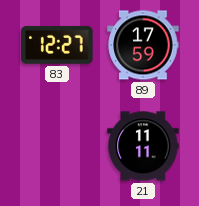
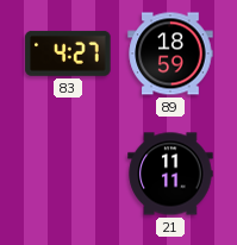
83: 12:27 -> 4:27
89: 17:59 -> 18:59
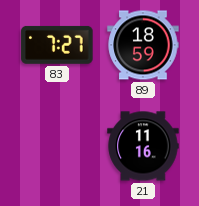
83: 4:27 -> 7:27
21: 11:11 -> 11:16
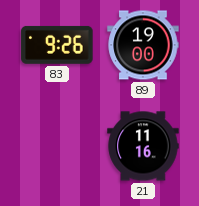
83: 7:27 -> 9:26
89: 18:59 -> 19:00
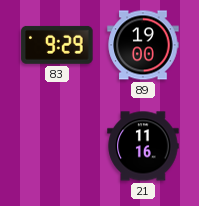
83: 9:26 -> 9:29
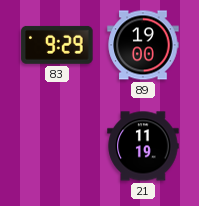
21: 11:16 -> 11:19
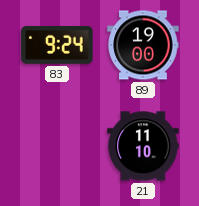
83: 9:29 -> 9:24
21: 11:19 -> 11:10
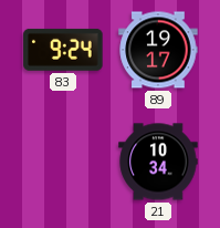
89: 19:00 -> 19:17
21: 11:10 -> 10:34
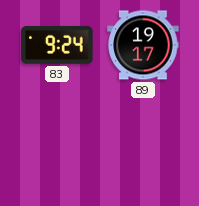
21: 10:34 -> none
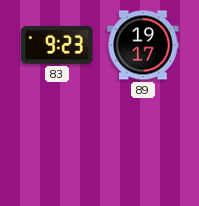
83: 9:24 -> 9:23
